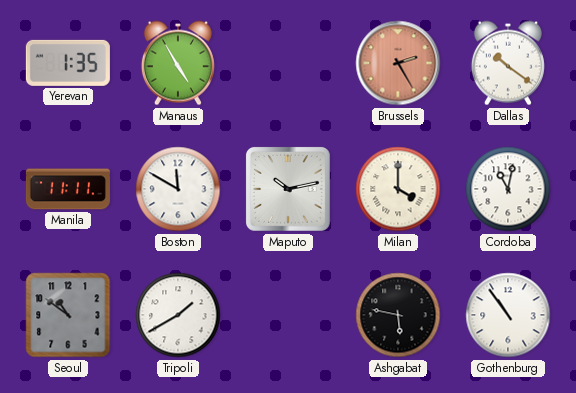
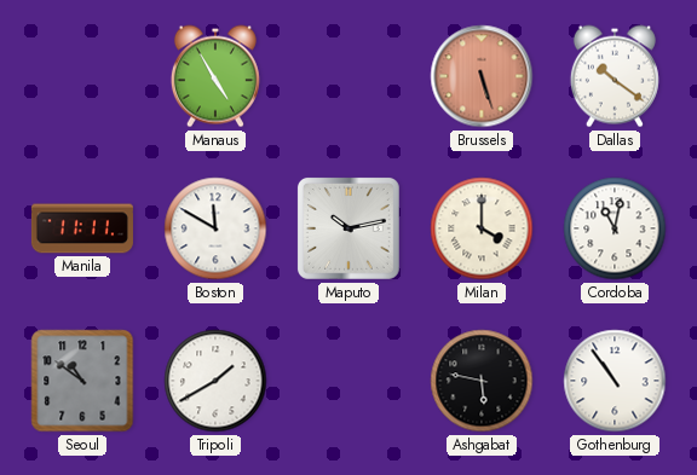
Yerevan: 1:35 -> none
Brussels: 2:25 -> 5:27
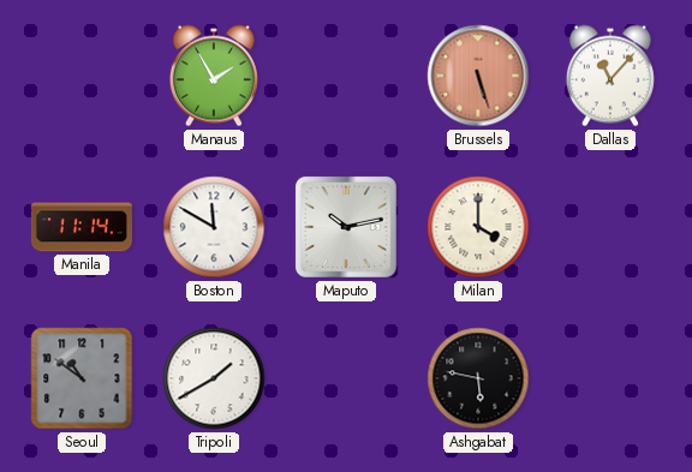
Manaus: 4:55 -> 1:55
Dallas: 10:21 -> 11:07
Manila: 11:11 -> 11:14
Cordoba: 11:02 -> none
Gothenburg: 10:54 -> none
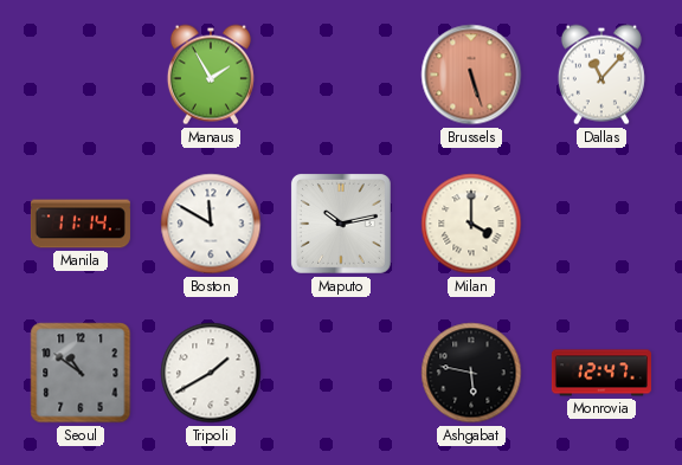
Monrovia: none -> 12:47
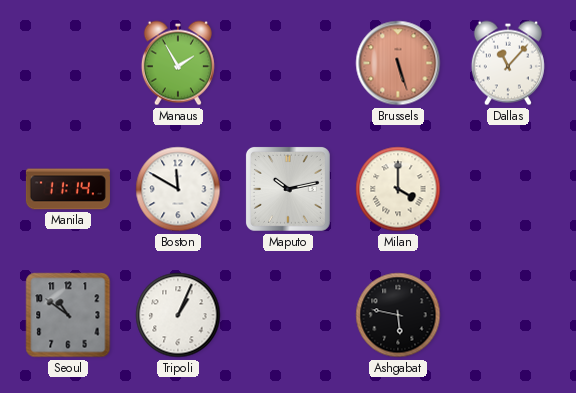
Tripoli: 1:40 -> 1:04
Monrovia: 12:47 -> none
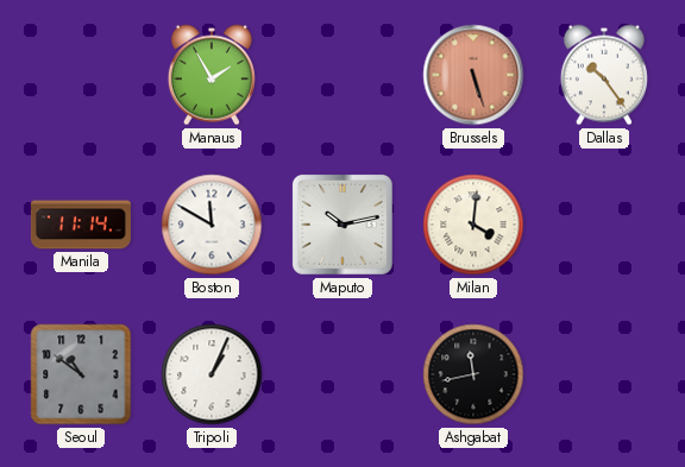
Dallas: 11:07 -> 10:24
Milan: 4:00 -> 4:01
Ashgabat: 5:47 -> 11:43
